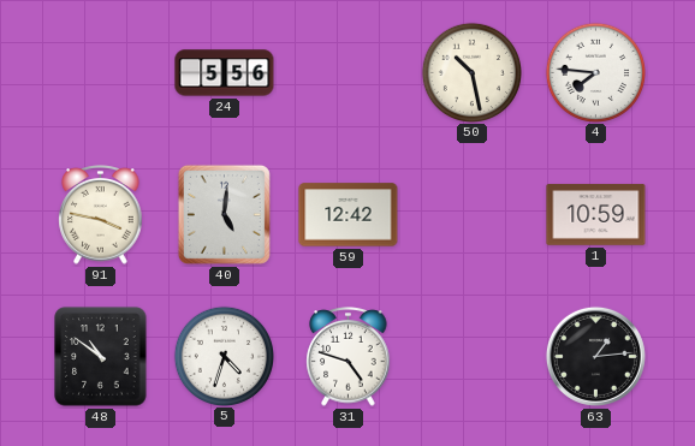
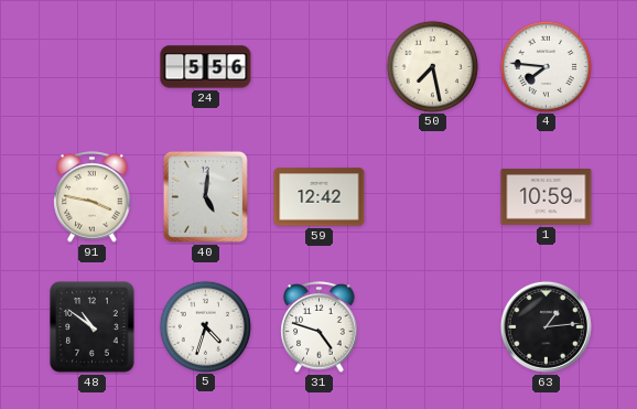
50: 10:28 -> 7:28
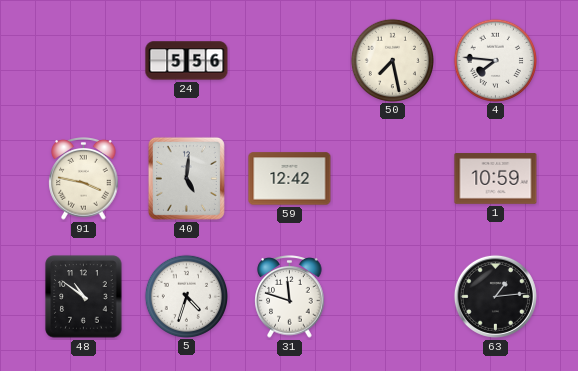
31: 4:48 -> 11:48
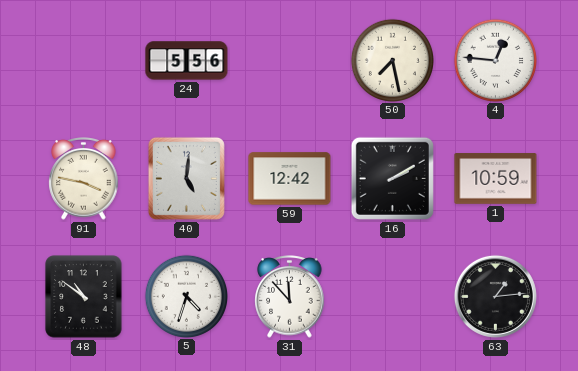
4: 7:46 -> 12:46
16: none -> 2:10
31: 11:48 -> 11:53
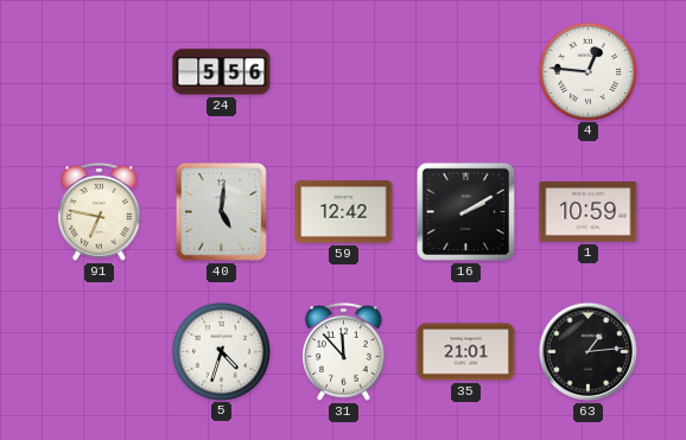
50: 7:28 -> none
91: 3:47 -> 6:47
48: 10:51 -> none
35: none -> 21:01
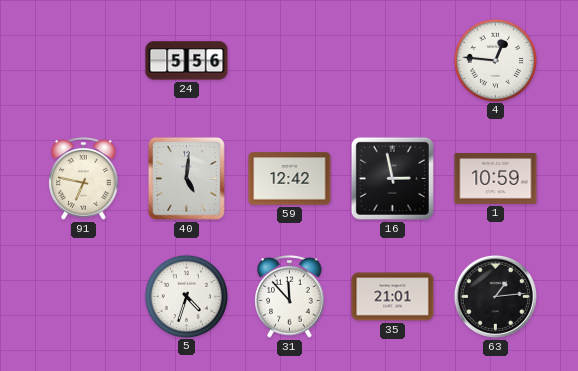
16: 2:10 -> 2:58
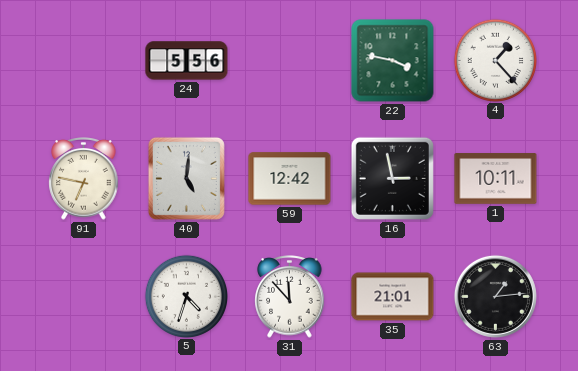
22: none -> 3:47
4: 12:46 -> 1:23
1: 10:59 -> 10:11
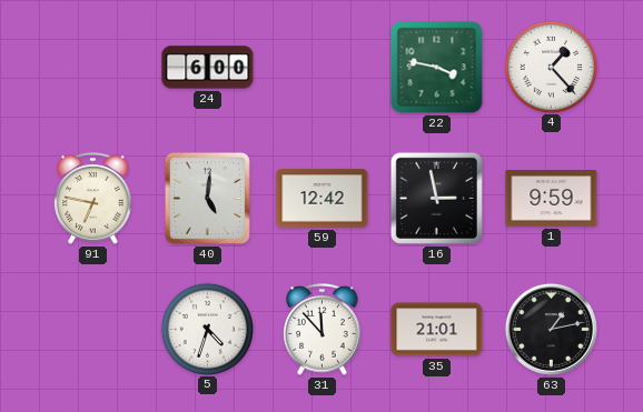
24: 5:56 -> 6:00
1: 10:11 -> 9:59
63: 1:14 -> 1:13
